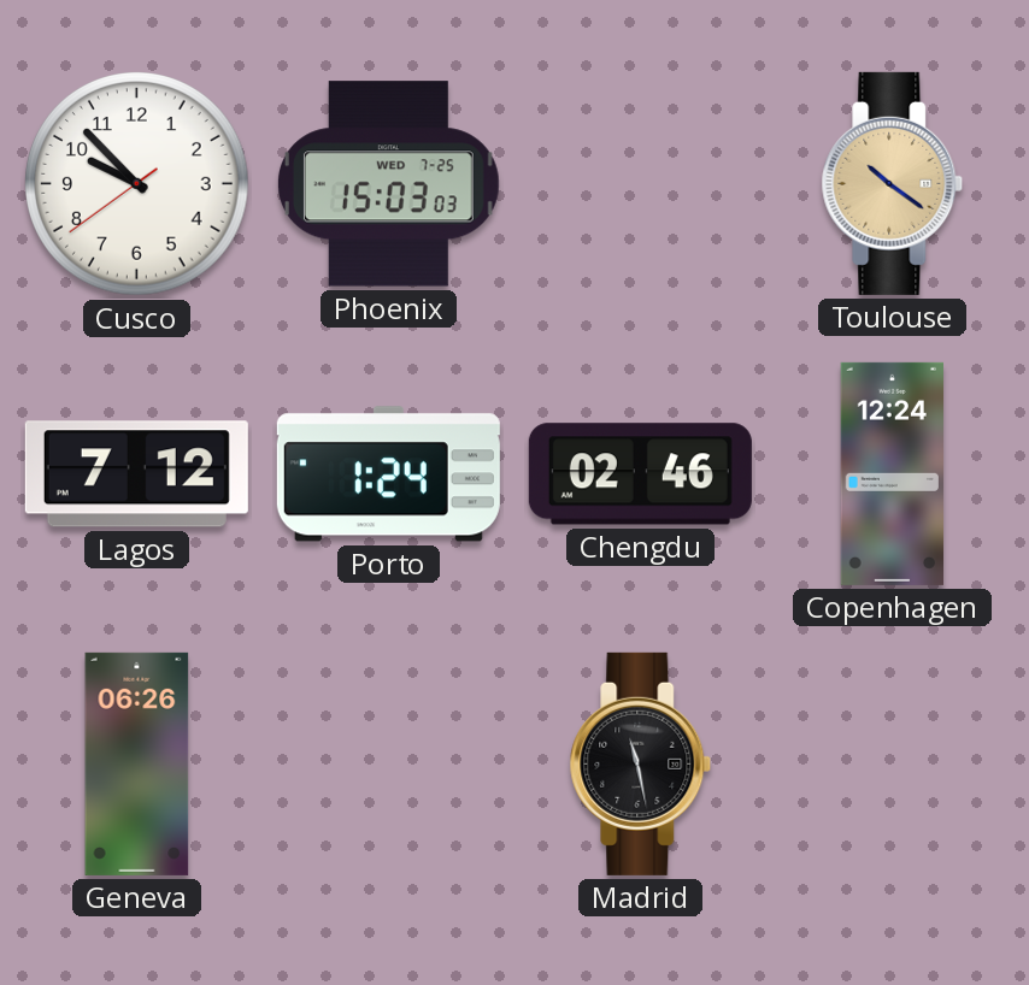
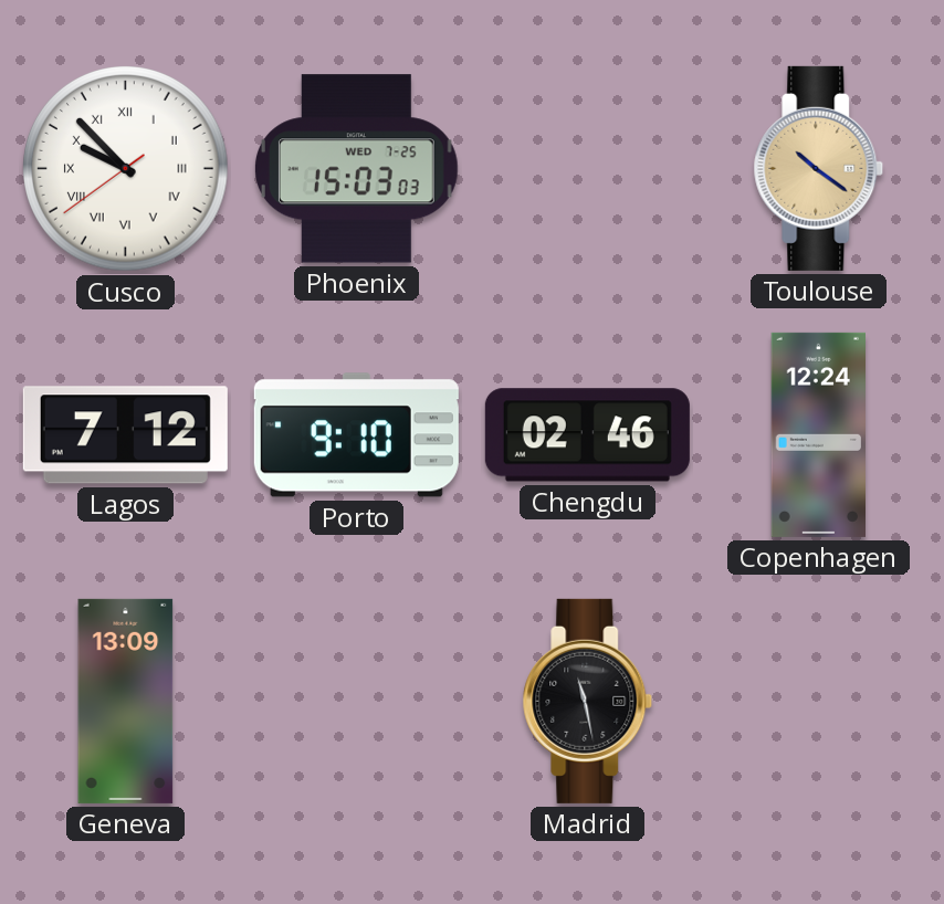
Cusco numerals: Arabic -> Roman
Porto: 1:24 -> 9:10
Geneva: 06:26 -> 13:09
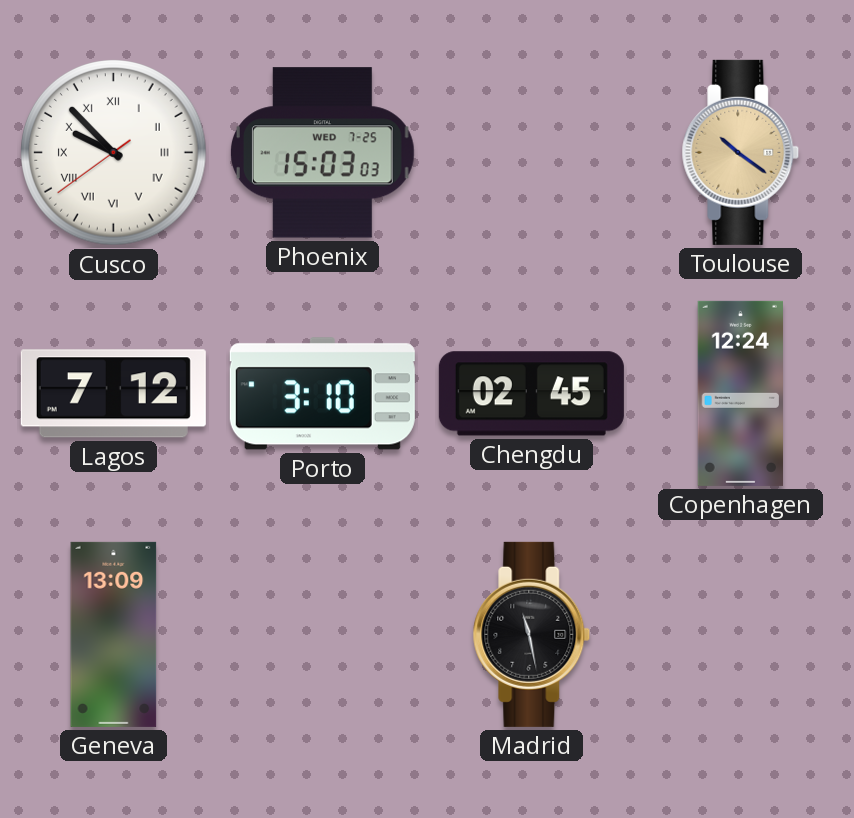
Porto: 9:10 -> 3:10
Chengdu: 02:46 -> 02:45
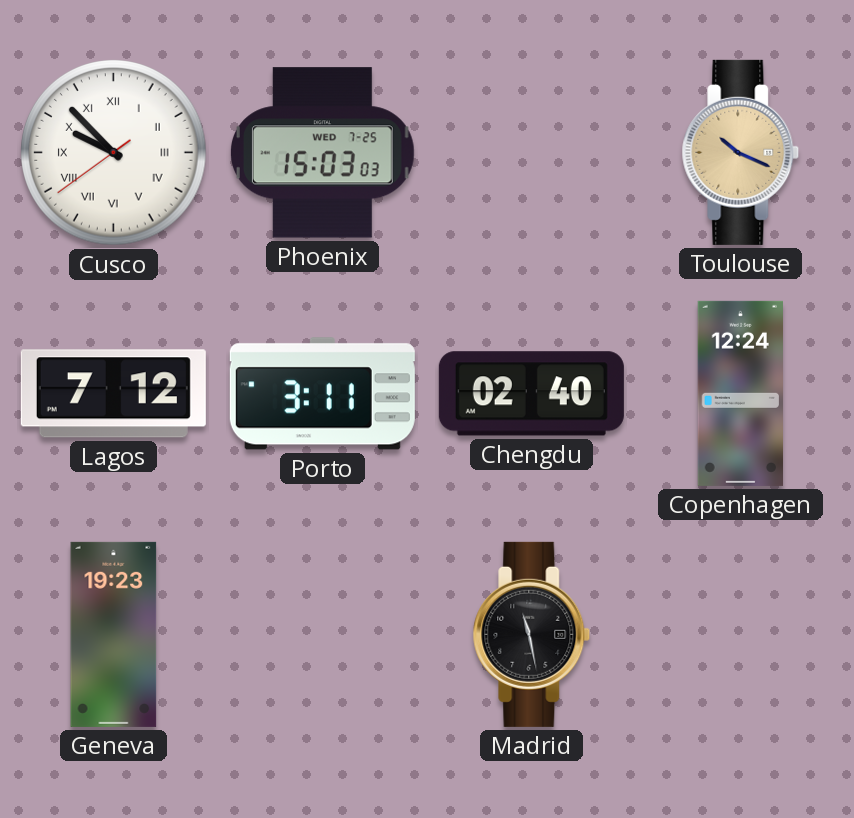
Toulouse: 10:21 -> 10:19
Porto: 3:10 -> 3:11
Chengdu: 02:45 -> 02:40
Geneva: 13:09 -> 19:23
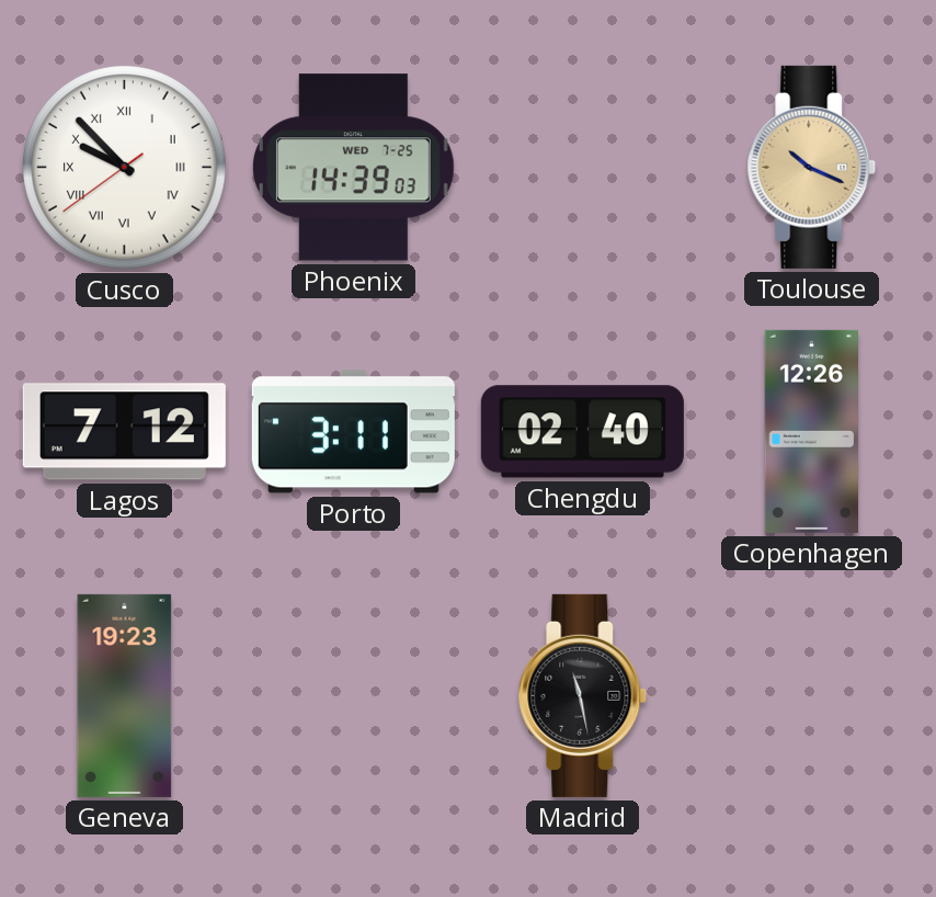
Phoenix: 15:03 -> 14:39
Copenhagen: 12:24 -> 12:26
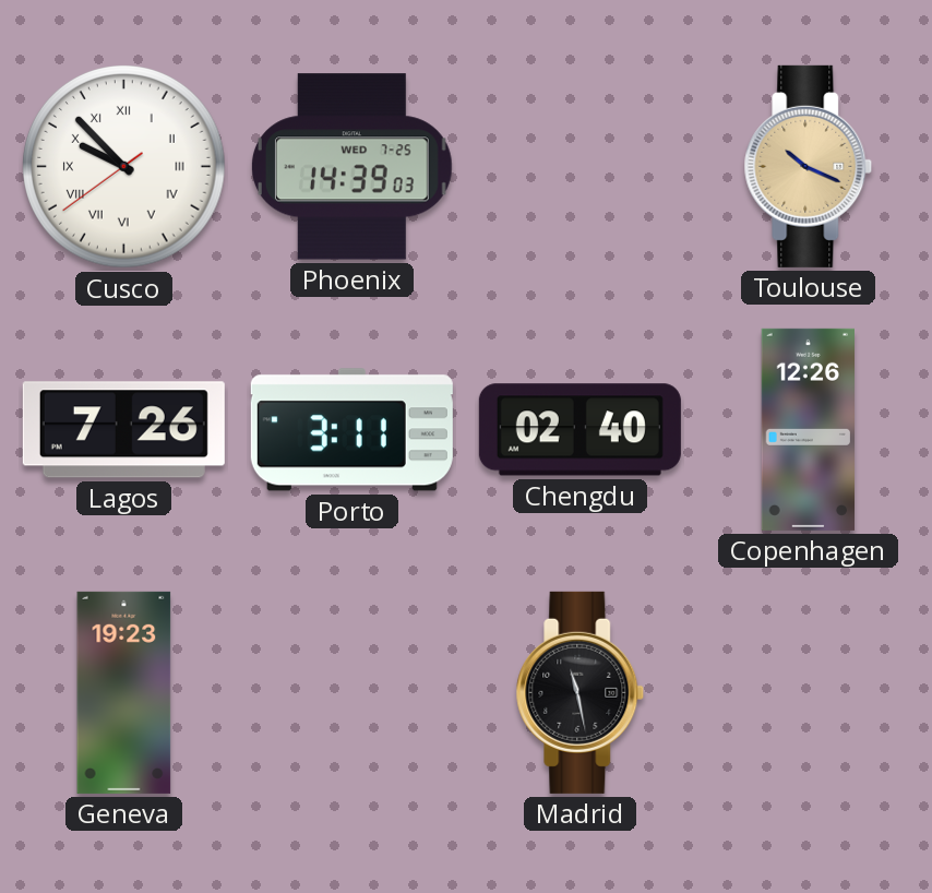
Lagos: 7:12 -> 7:26
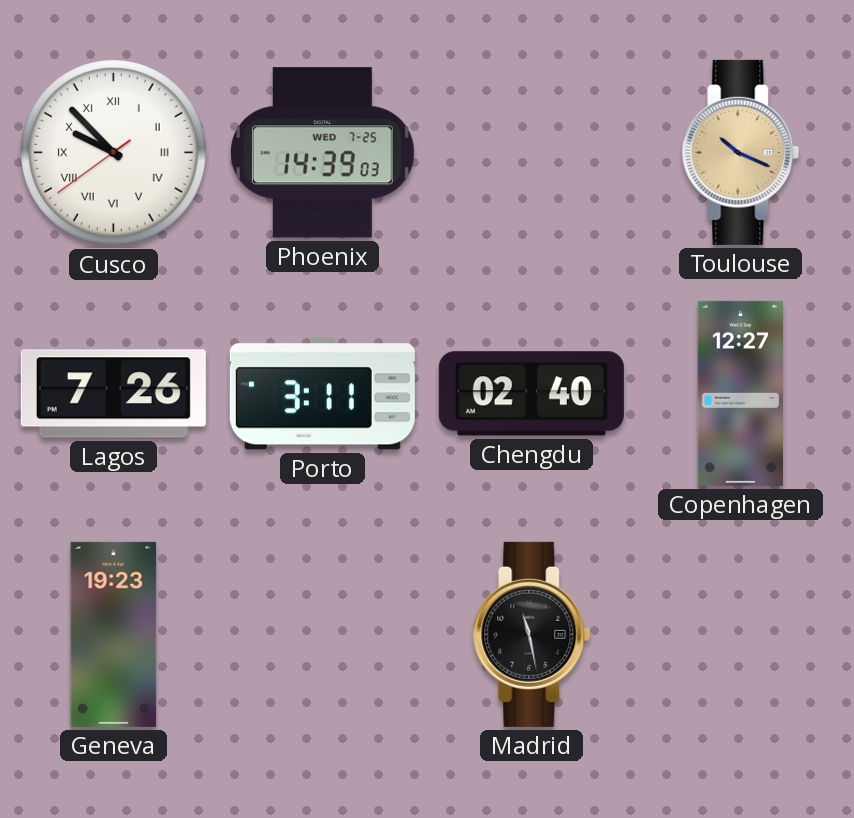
Copenhagen: 12:26 -> 12:27
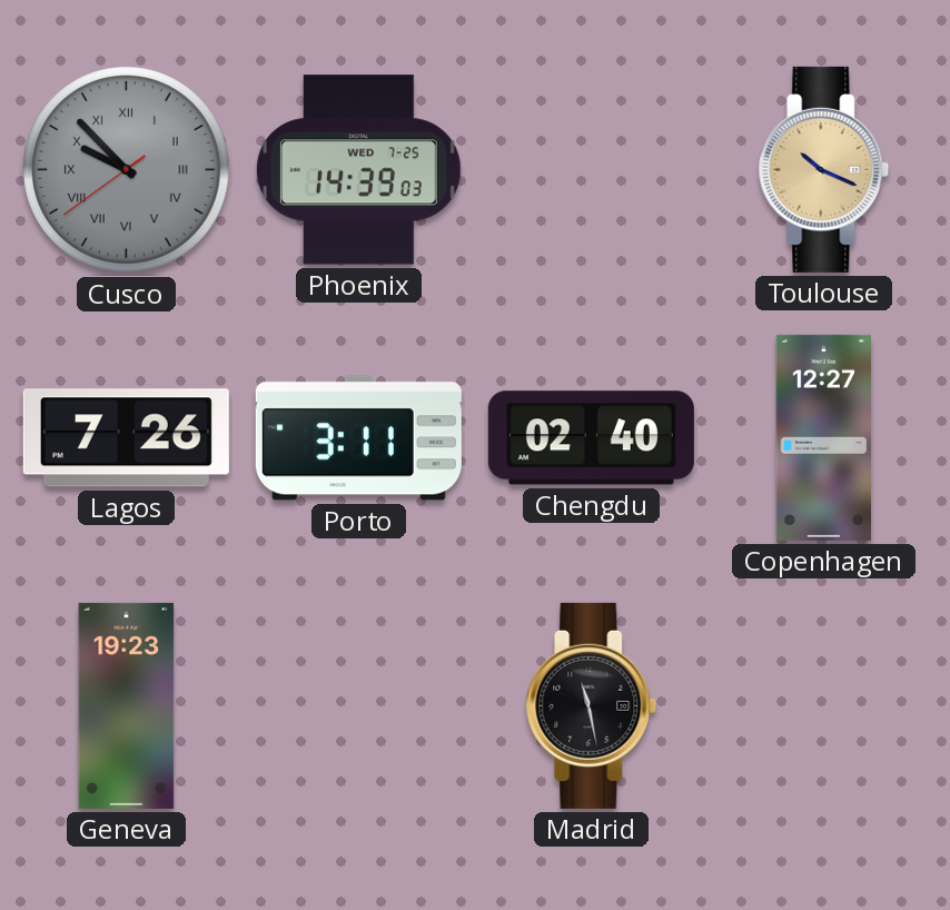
Cusco dial: white -> grey
